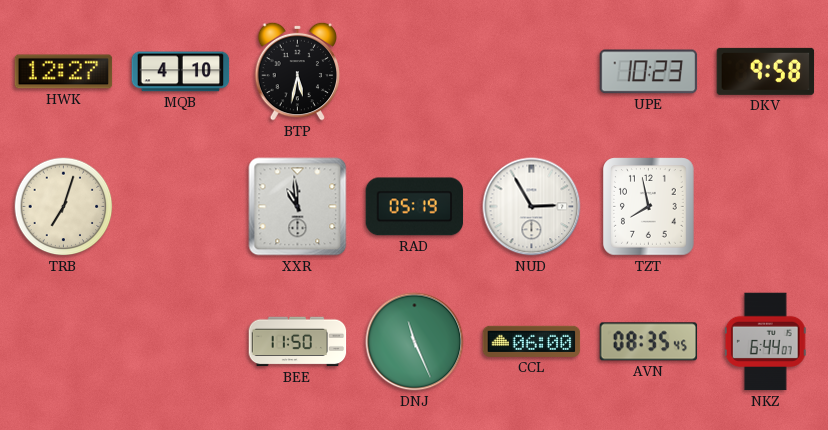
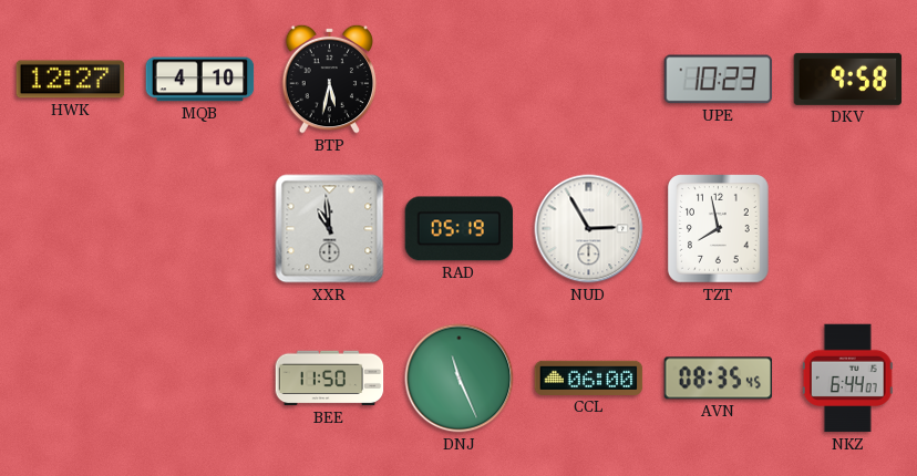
TRB: 7:03 -> none
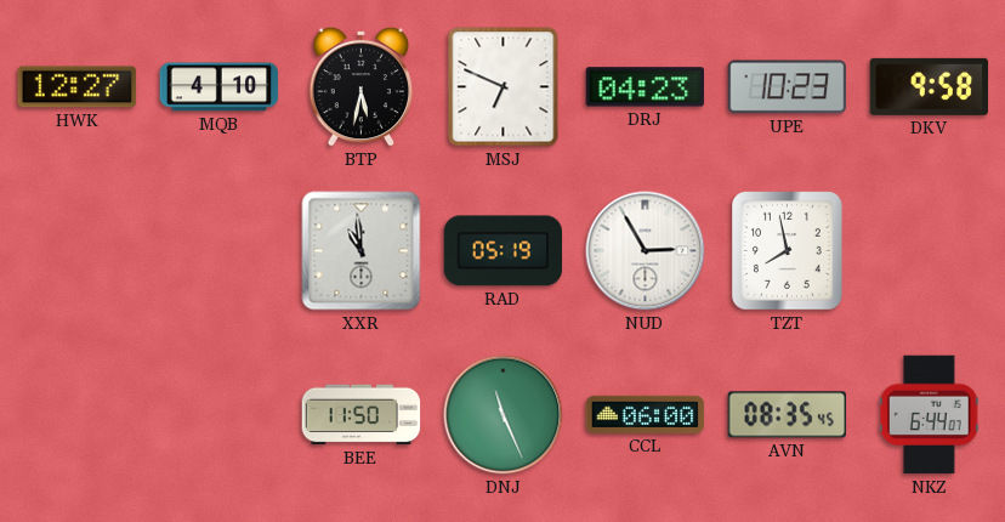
MSJ: none -> 6:49
DRJ: none -> 04:23
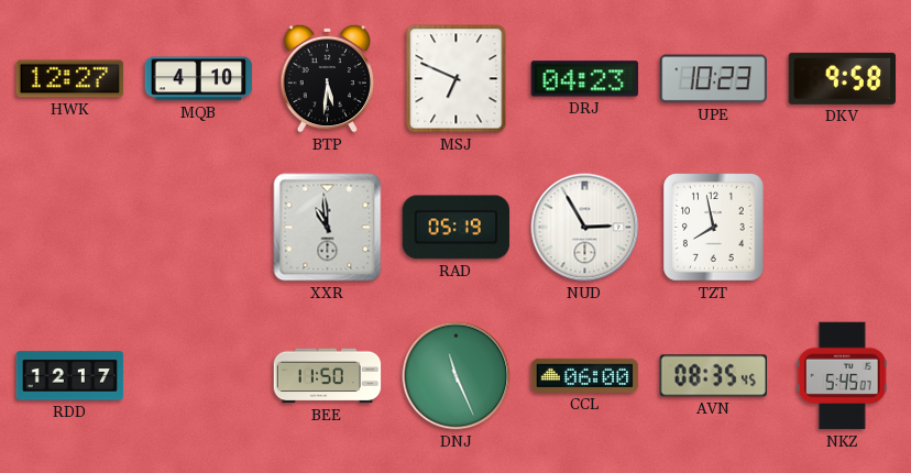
BTP: 5:32 -> 5:31
RDD: none -> 12:17
NKZ: 6:44 -> 5:45
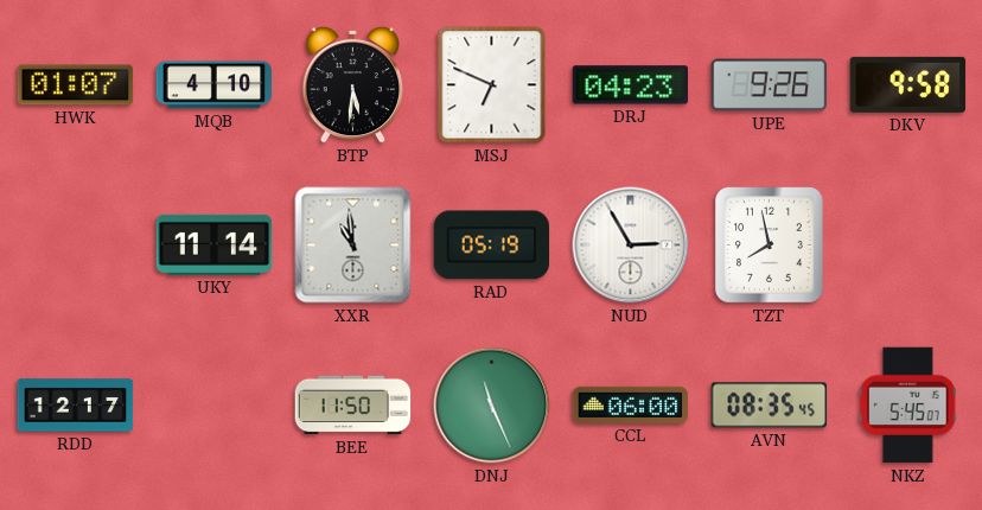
HWK: 12:27 -> 01:07
UPE: 10:23 -> 9:26
UKY: none -> 11:14
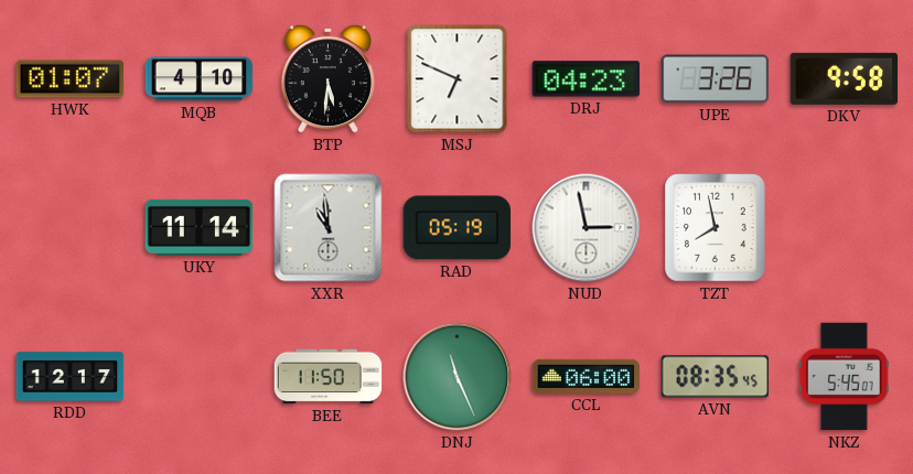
UPE: 9:26 -> 3:26
NUD: 2:55 -> 2:58
